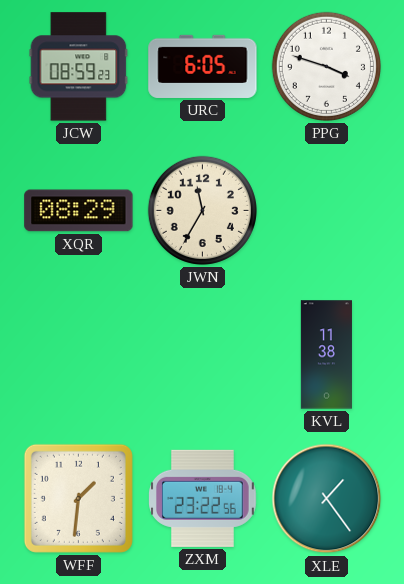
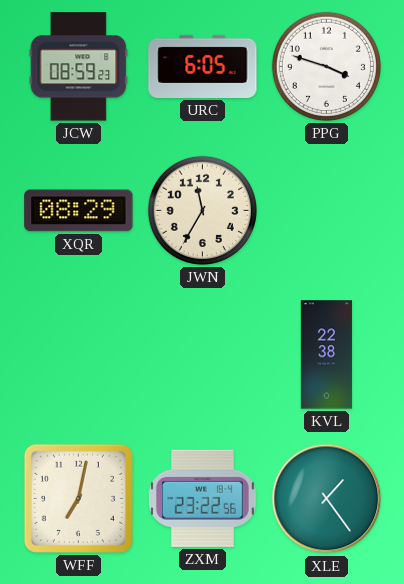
KVL: 11:38 -> 22:38
WFF: 1:31 -> 7:02
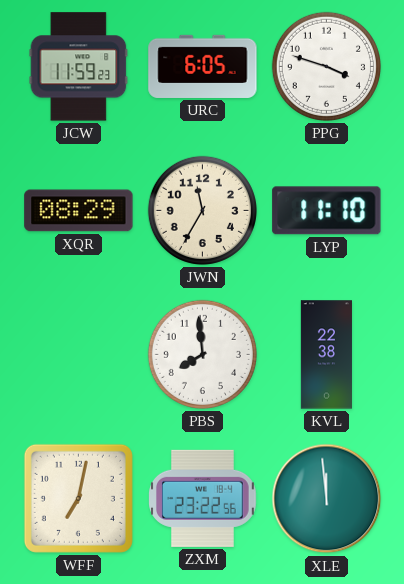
JCW: 08:59 -> 11:59
LYP: none -> 11:10
PBS: none -> 7:59
XLE: 1:24 -> 11:59
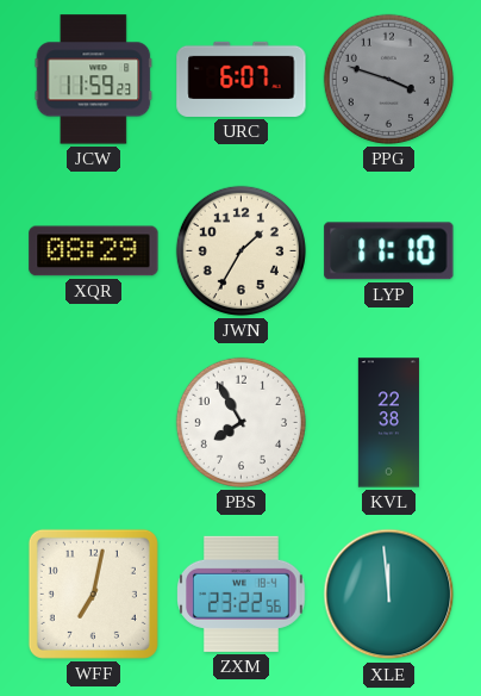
URC: 6:05 -> 6:07
PPG dial: white -> grey
JWN: 11:35 -> 1:35
PBS: 7:59 -> 7:55
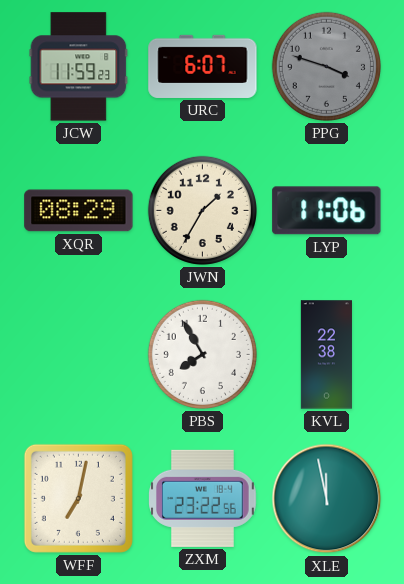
LYP: 11:10 -> 11:06
XLE: 11:59 -> 11:58
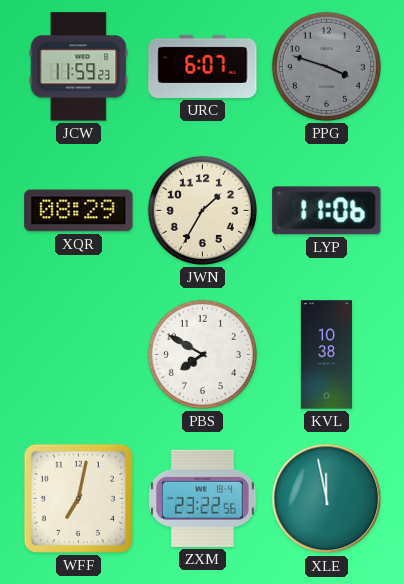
PBS: 7:55 -> 7:50
KVL: 22:38 -> 10:38
